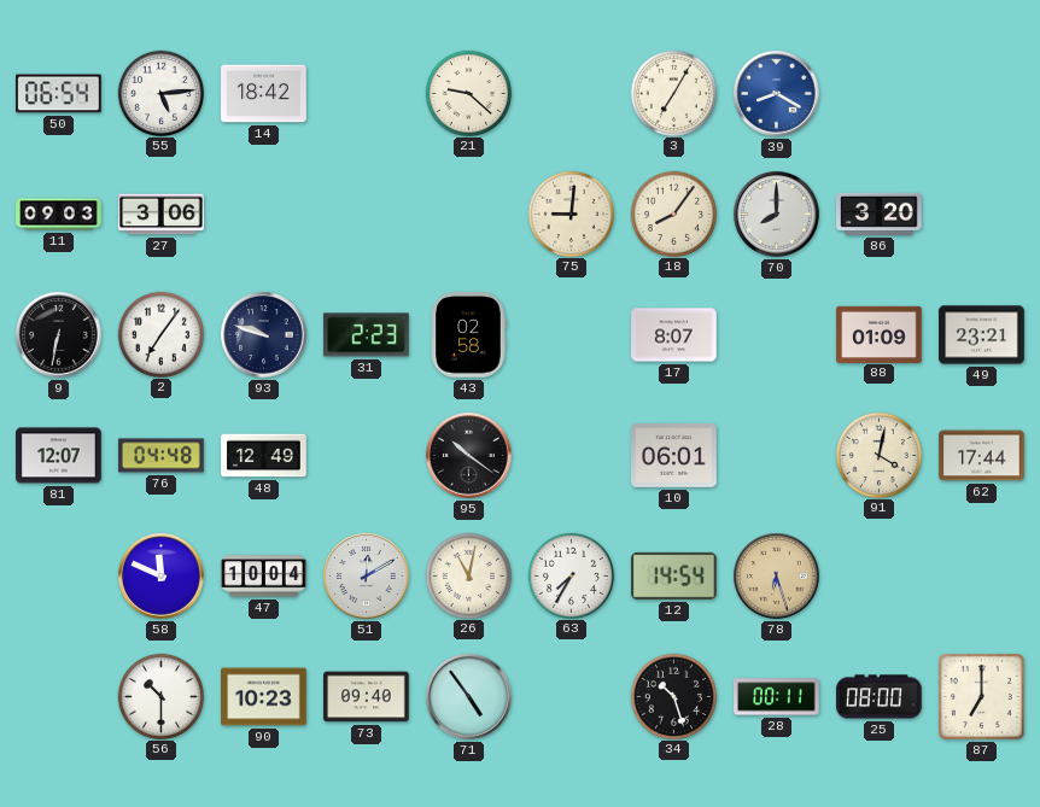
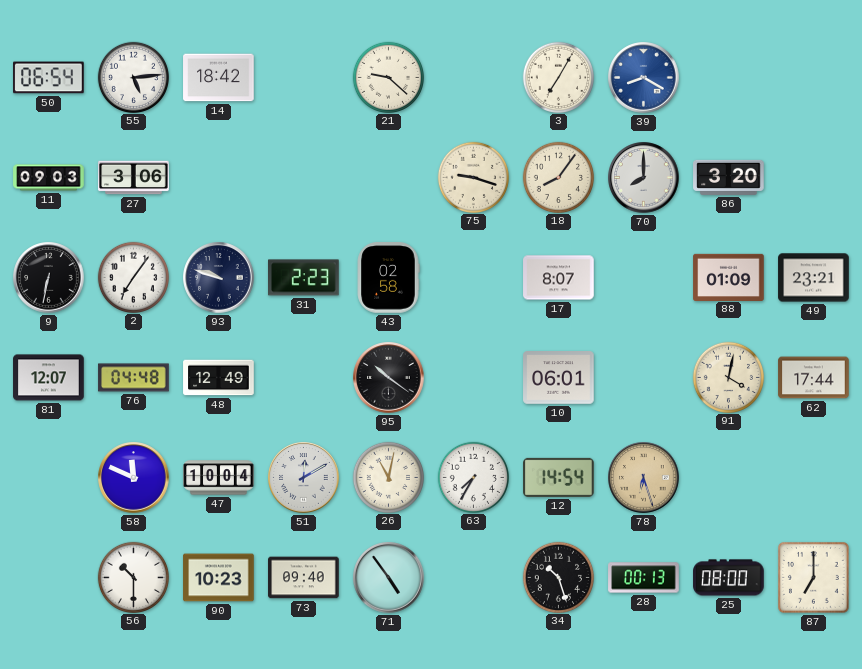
75: 9:01 -> 9:18
28: 00:11 -> 00:13
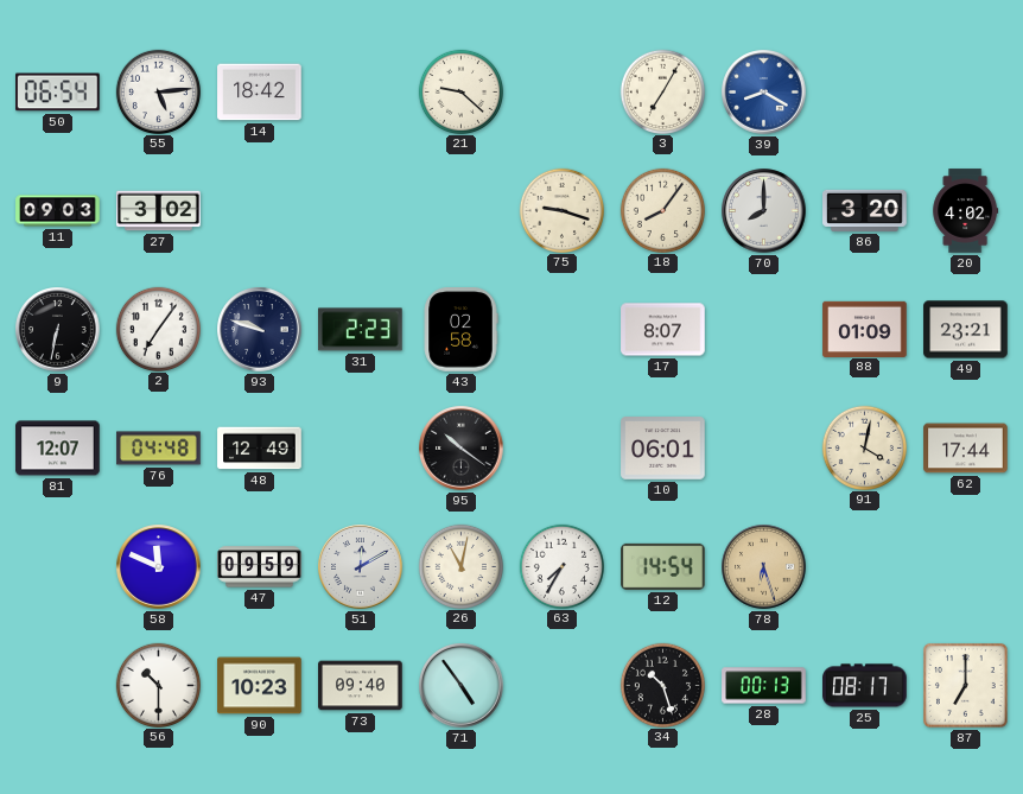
27: 3:06 -> 3:02
20: none -> 4:02
47: 10:04 -> 09:59
25: 08:00 -> 08:17
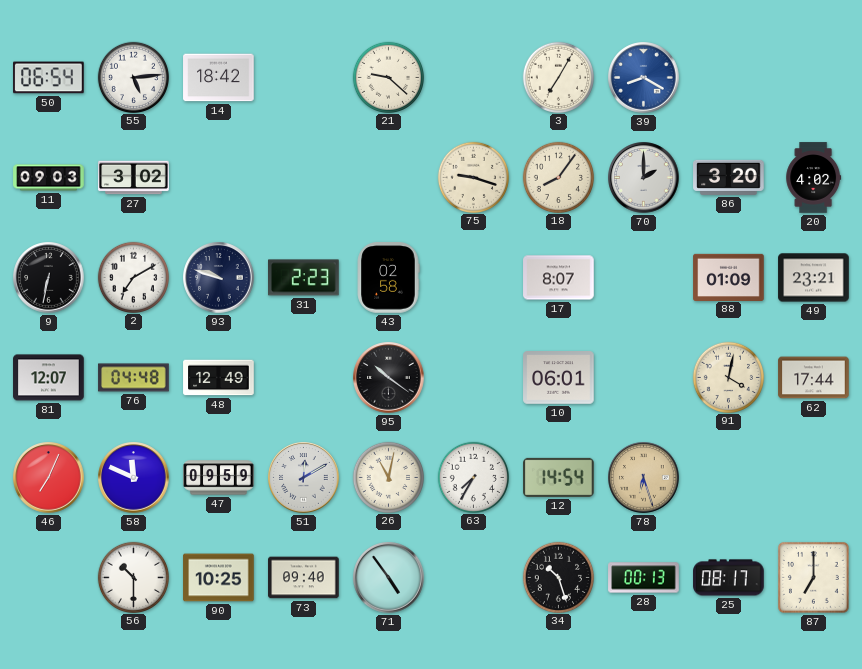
70: 8:00 -> 2:00
2: 7:06 -> 7:10
46: none -> 7:04
90: 10:23 -> 10:25
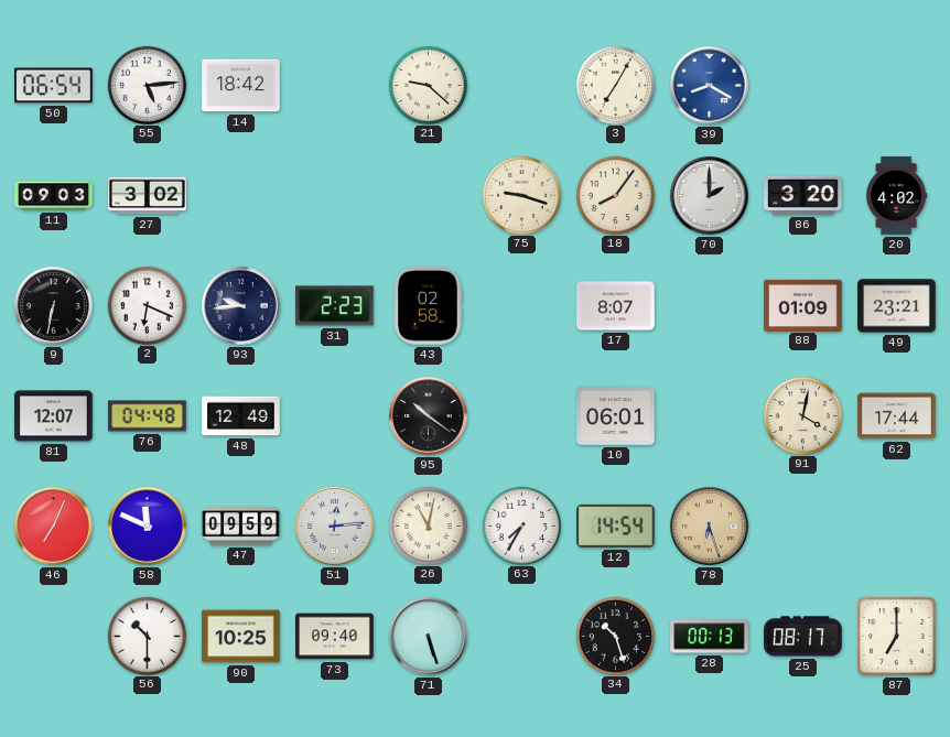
2: 7:10 -> 6:19
93: 9:48 -> 9:44
51: 12:10 -> 12:14
71: 4:54 -> 5:27
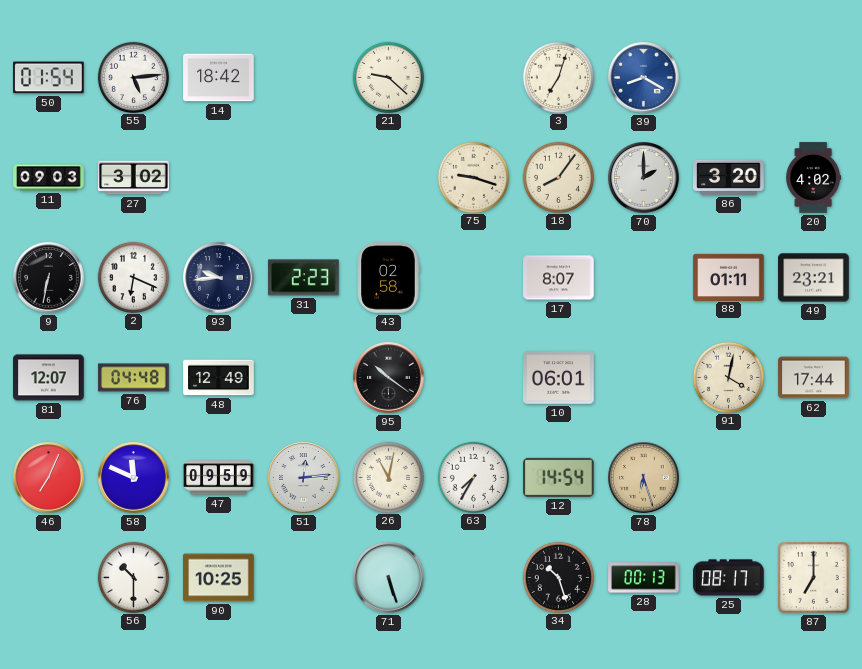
50: 06:54 -> 01:54
3: 7:05 -> 7:03
88: 01:09 -> 01:11
73: 09:40 -> none
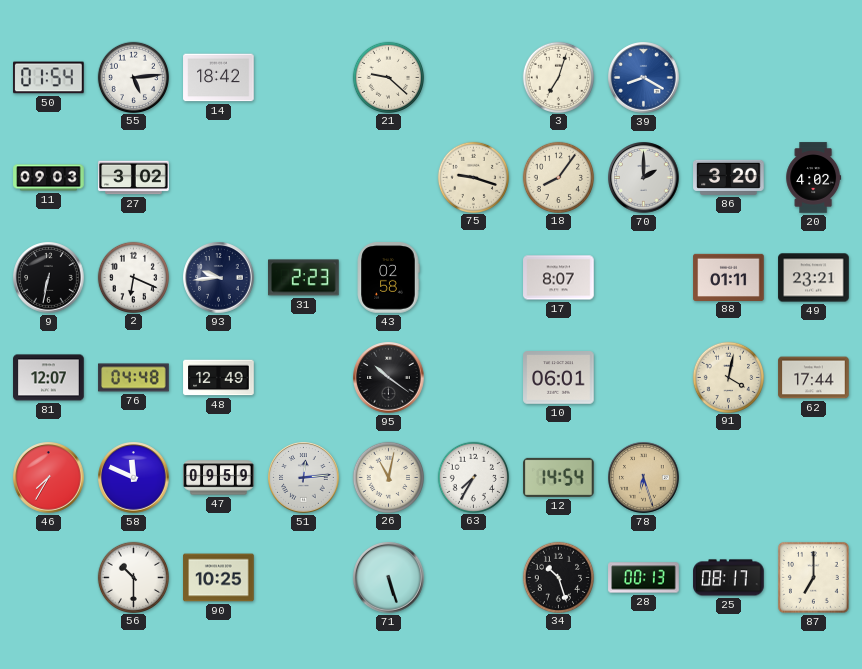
46: 7:04 -> 7:35
